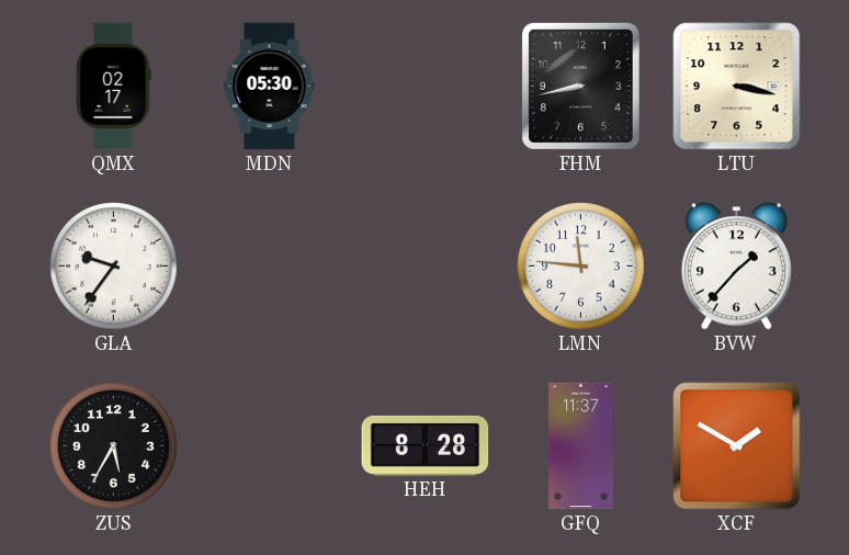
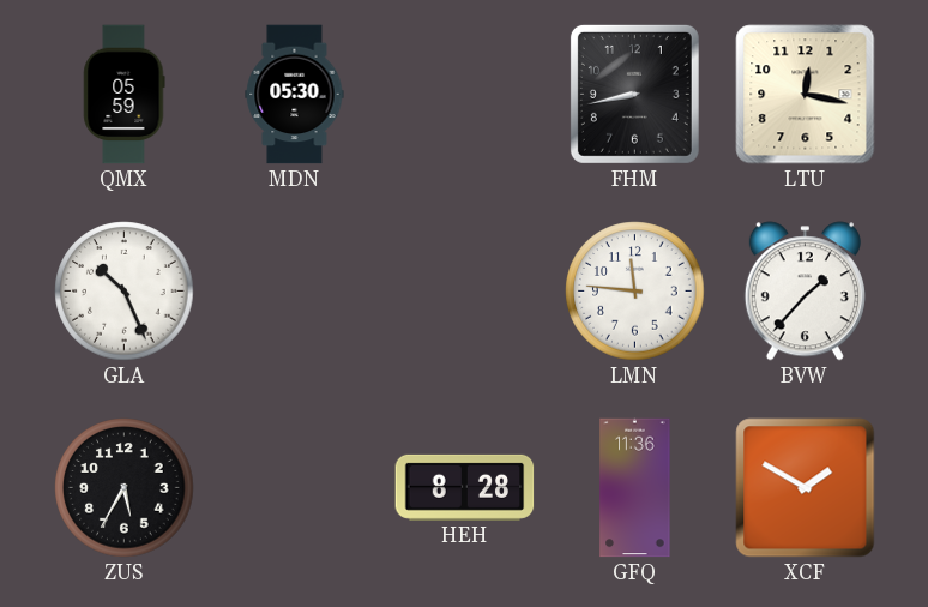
QMX: 02:17 -> 05:59
LTU: 3:17 -> 12:17
GLA: 9:36 -> 10:26
GFQ: 11:37 -> 11:36
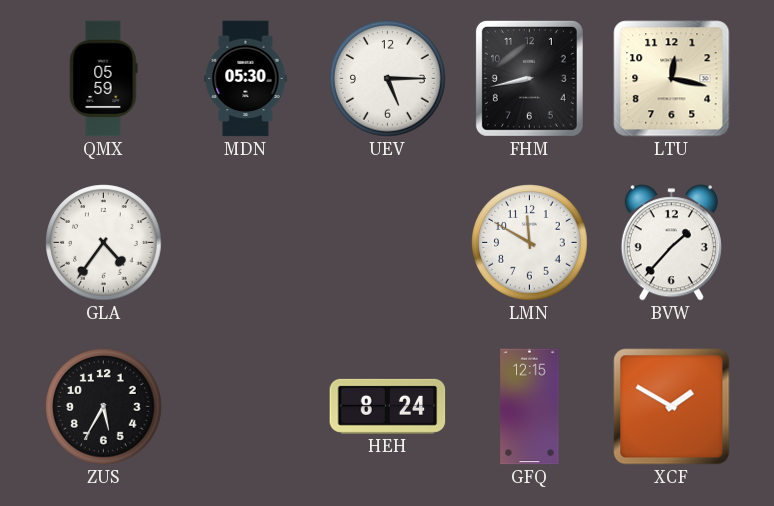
UEV: none -> 5:15
GLA: 10:26 -> 4:36
LMN: 11:46 -> 11:50
HEH: 8:28 -> 8:24
GFQ: 11:36 -> 12:15
